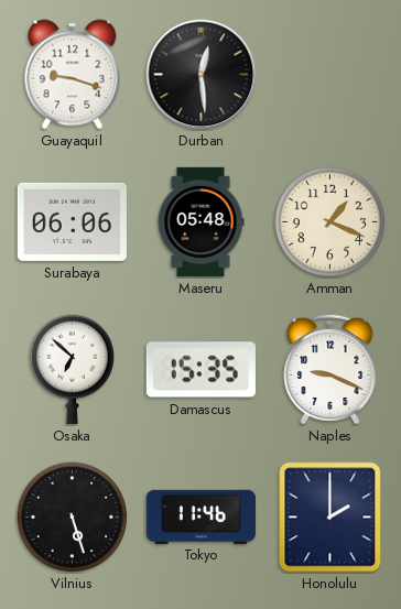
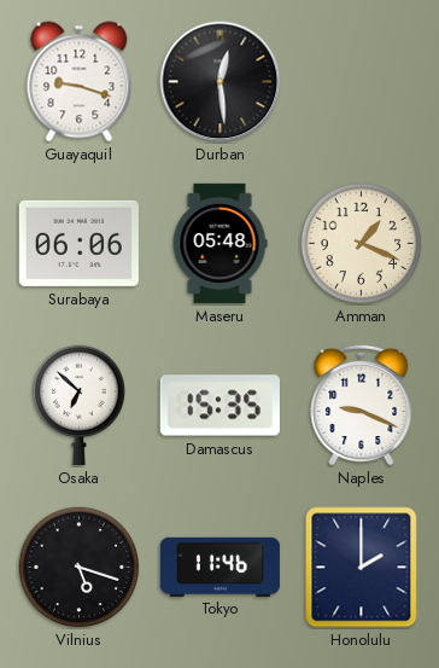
Vilnius: 5:27 -> 5:18
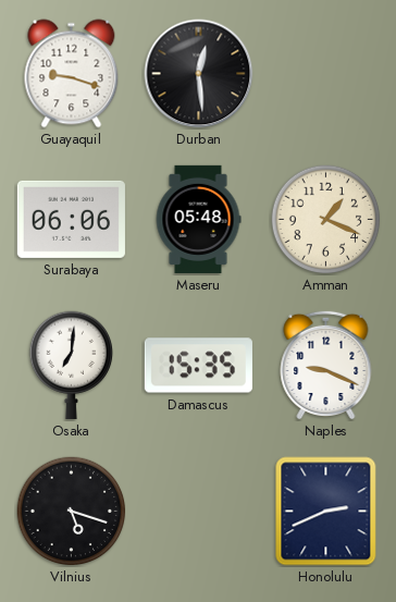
Osaka: 6:52 -> 7:01
Tokyo: 11:46 -> none
Honolulu: 2:00 -> 2:41
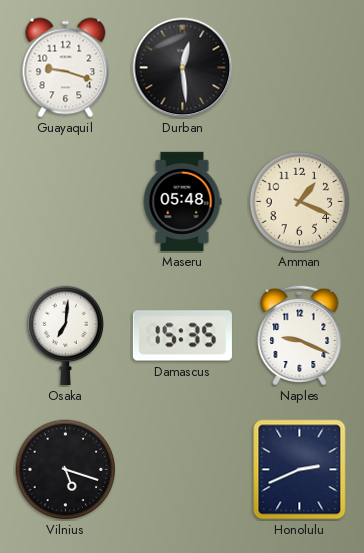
Surabaya: 06:06 -> none
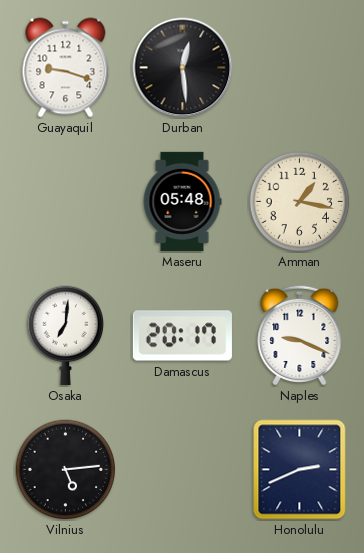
Amman: 1:19 -> 1:17
Damascus: 15:35 -> 20:17
Vilnius: 5:18 -> 5:14
